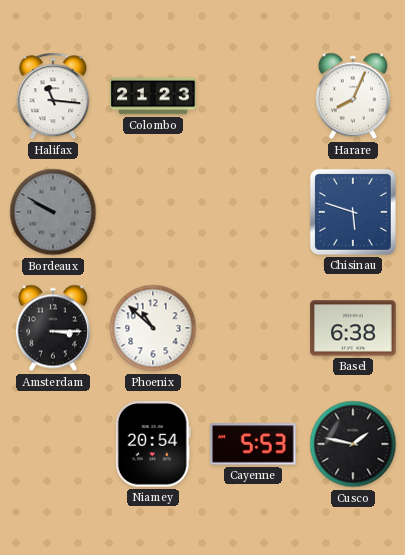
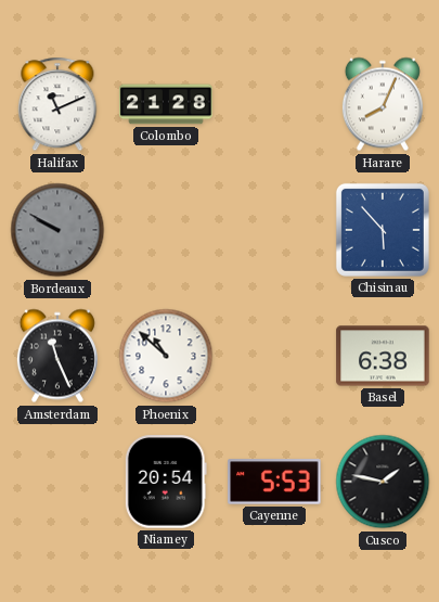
Halifax: 11:16 -> 11:11
Colombo: 21:23 -> 21:28
Chisinau: 5:48 -> 5:53
Amsterdam: 3:15 -> 11:26
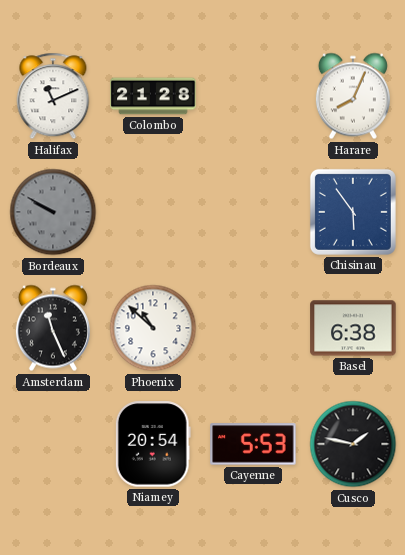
Chisinau: 5:53 -> 5:54
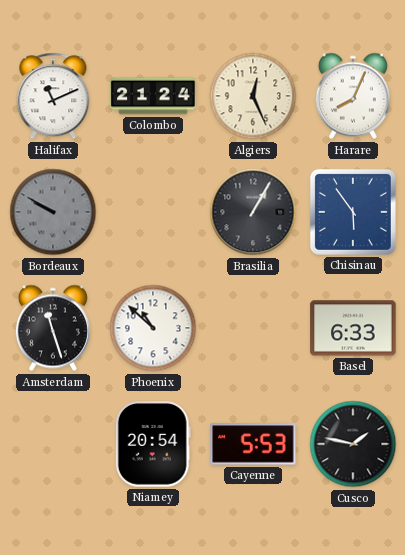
Colombo: 21:28 -> 21:24
Algiers: none -> 12:26
Brasilia: none -> 1:05
Amsterdam: 11:26 -> 11:27
Basel: 6:38 -> 6:33
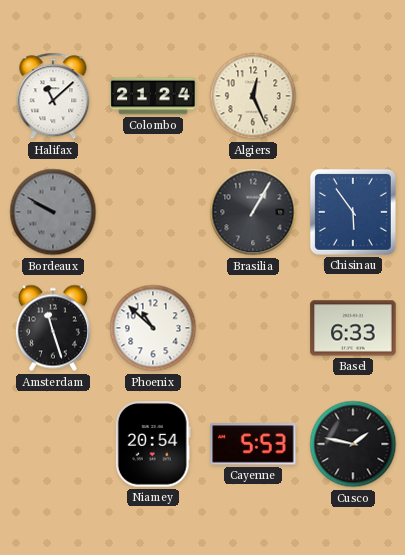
Halifax: 11:11 -> 11:08
Harare: 8:04 -> none
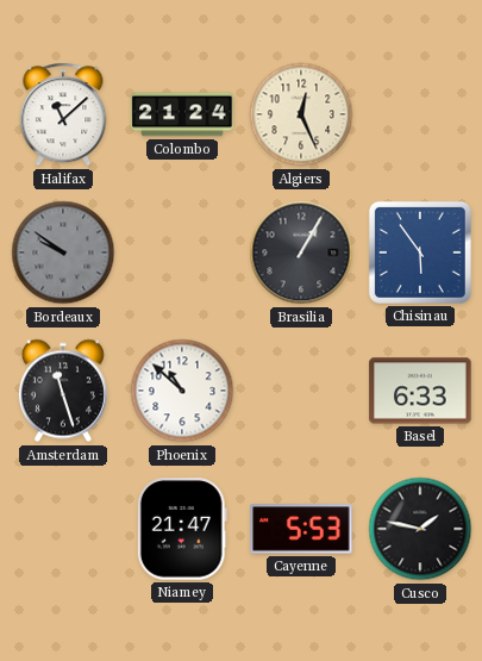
Bordeaux: 9:50 -> 9:51
Niamey: 20:54 -> 21:47
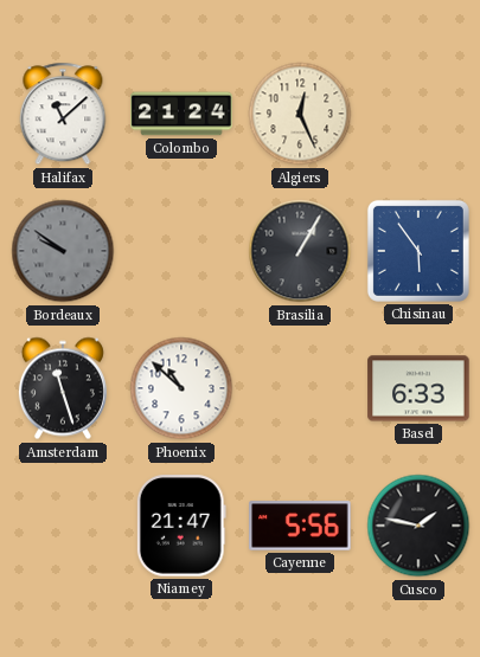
Cayenne: 5:53 -> 5:56
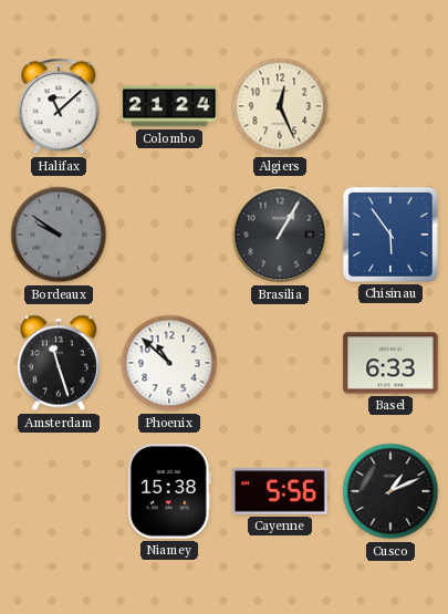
Niamey: 21:47 -> 15:38
Cusco: 1:47 -> 1:11
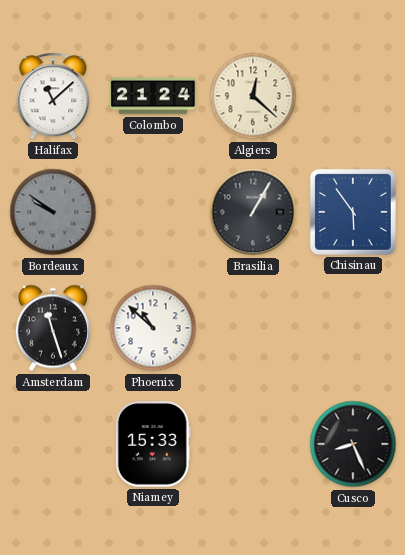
Algiers: 12:26 -> 12:22
Basel: 6:33 -> none
Niamey: 15:38 -> 15:33
Cayenne: 5:56 -> none
Cusco: 1:11 -> 8:26
